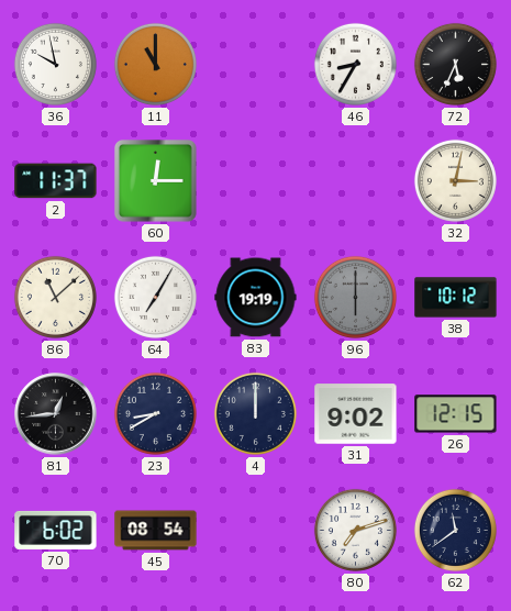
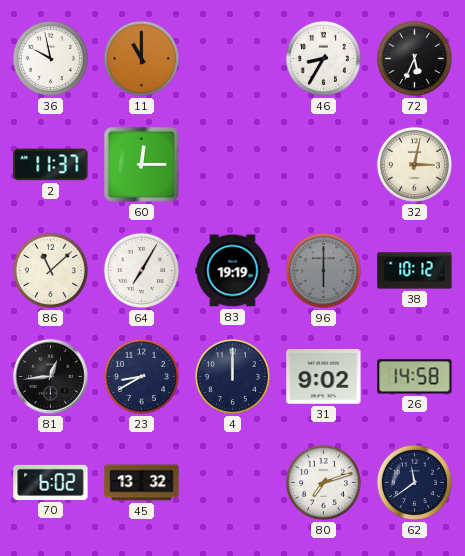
26: 12:15 -> 14:58
45: 08:54 -> 13:32
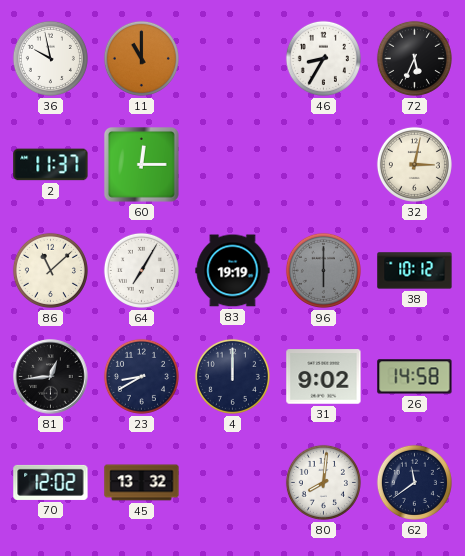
70: 6:02 -> 12:02
80: 7:12 -> 8:01
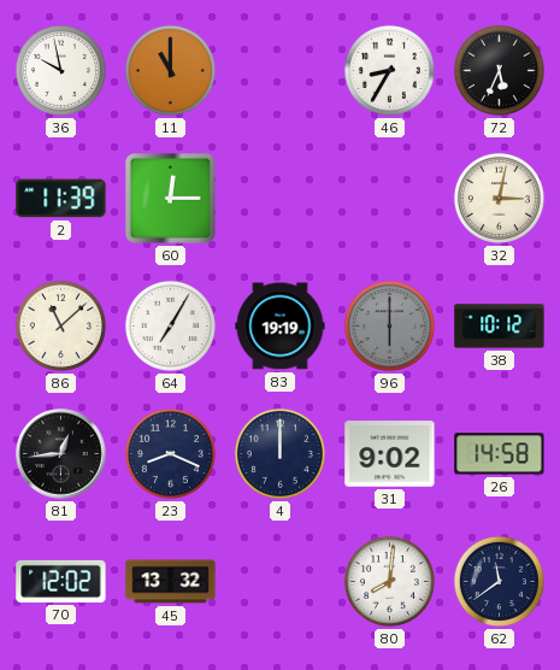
2: 11:37 -> 11:39
23: 8:40 -> 8:19
